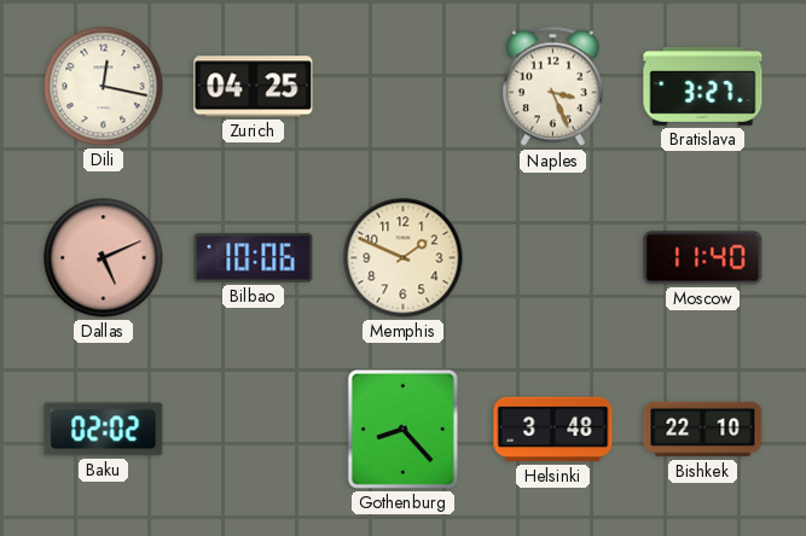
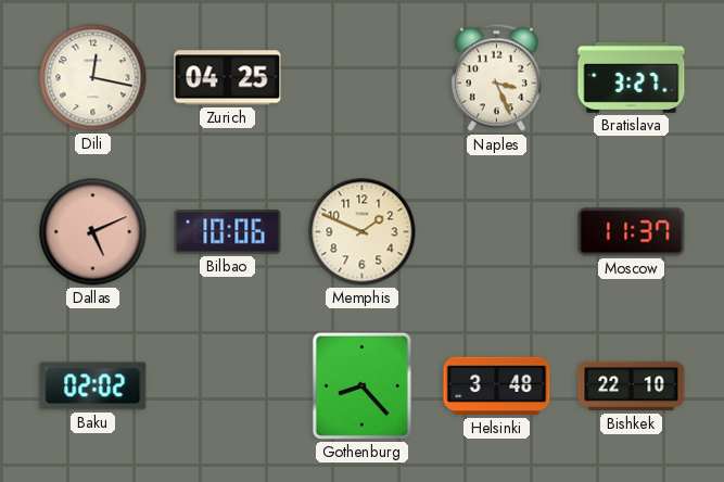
Moscow: 11:40 -> 11:37
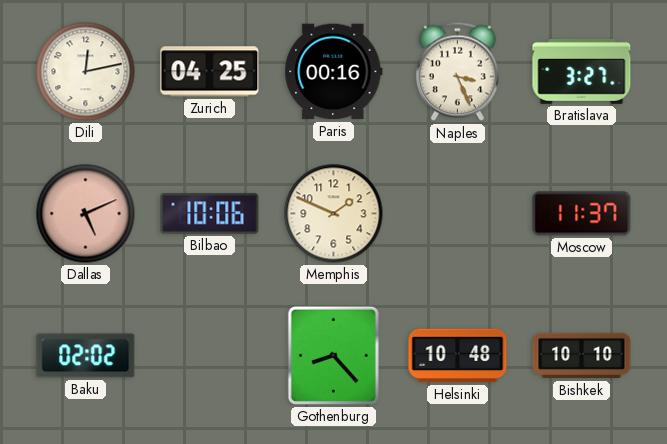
Dili: 12:17 -> 12:13
Paris: none -> 00:16
Helsinki: 3:48 -> 10:48
Bishkek: 22:10 -> 10:10
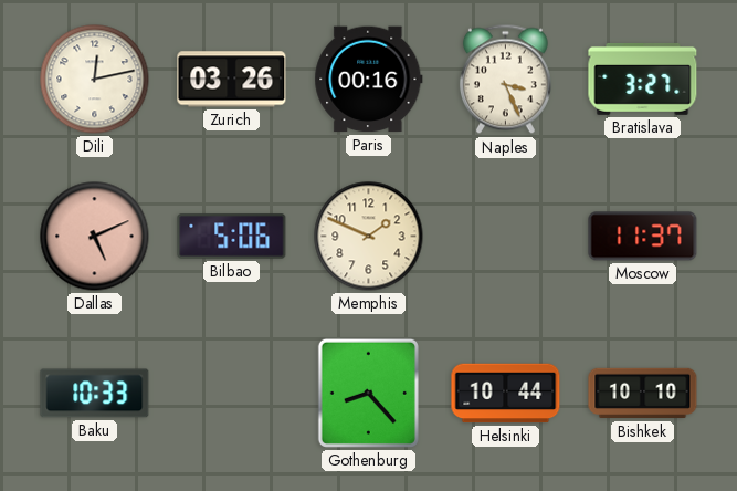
Zurich: 04:25 -> 03:26
Bilbao: 10:06 -> 5:06
Baku: 02:02 -> 10:33
Helsinki: 10:48 -> 10:44
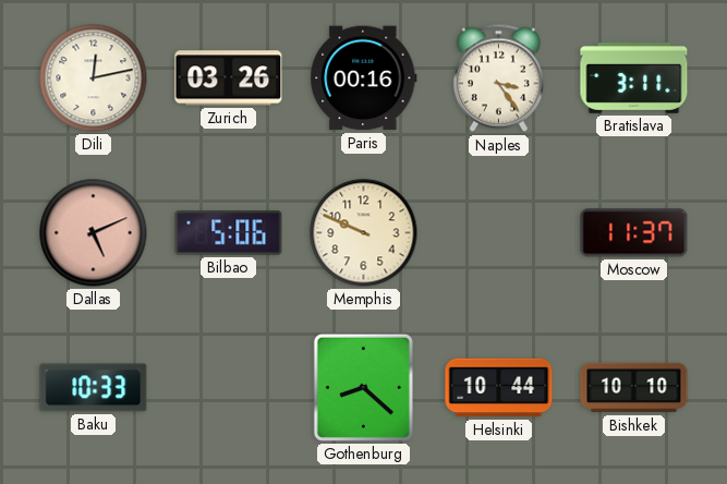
Naples: 3:26 -> 3:24
Bratislava: 3:27 -> 3:11
Memphis: 1:49 -> 9:49
Gothenburg: 8:23 -> 8:22
